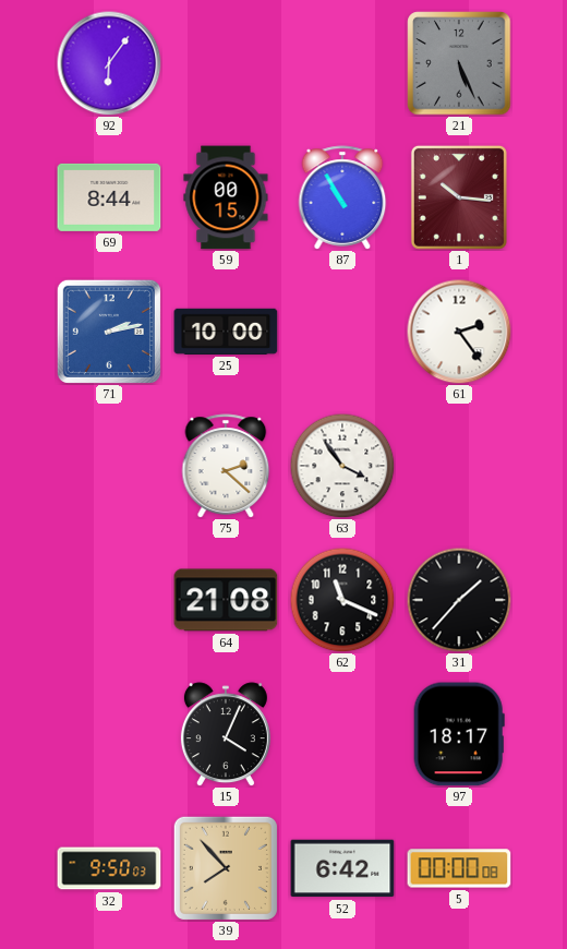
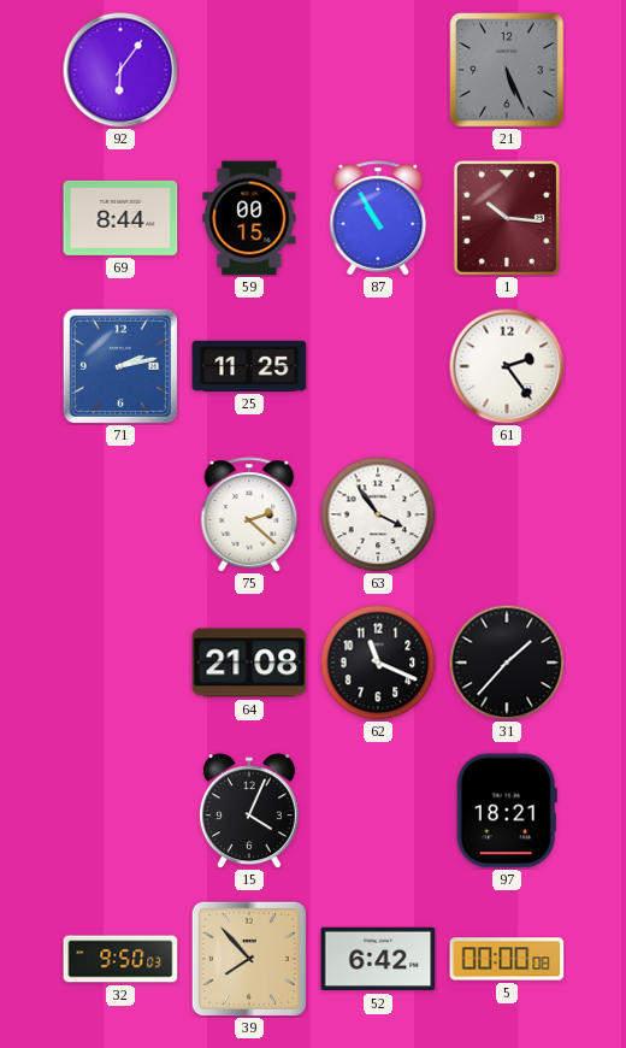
25: 10:00 -> 11:25
97: 18:17 -> 18:21
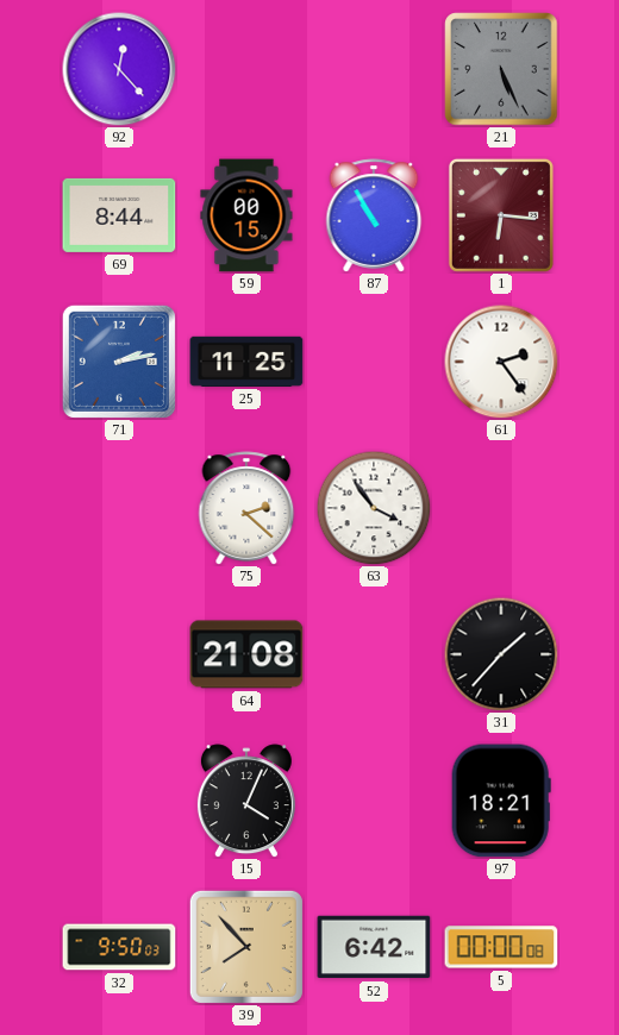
92: 6:06 -> 12:23
1: 10:16 -> 6:16
62: 11:19 -> none
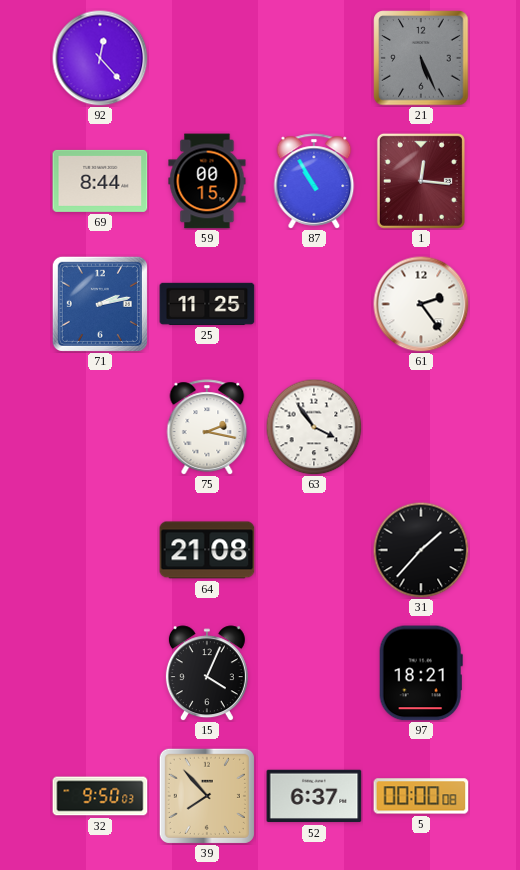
1: 6:16 -> 12:16
75: 2:22 -> 2:17
52: 6:42 -> 6:37
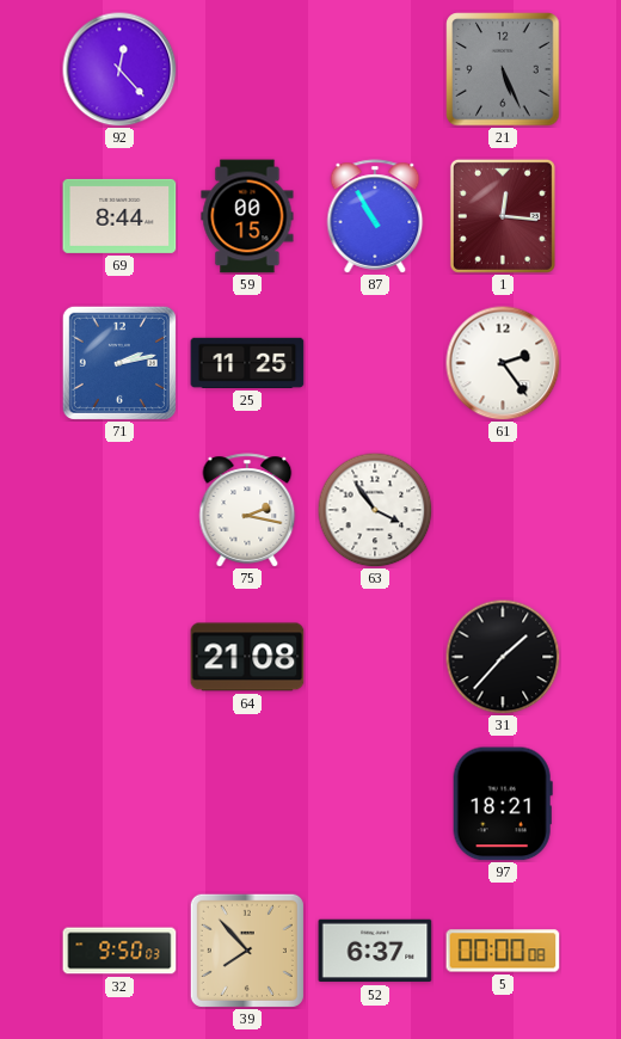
15: 4:04 -> none
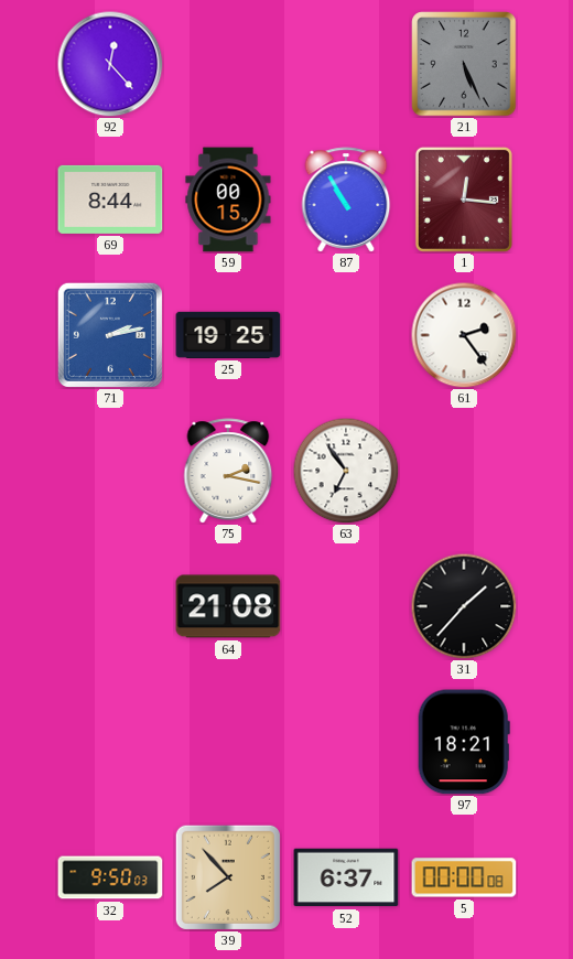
25: 11:25 -> 19:25
63: 3:54 -> 6:54
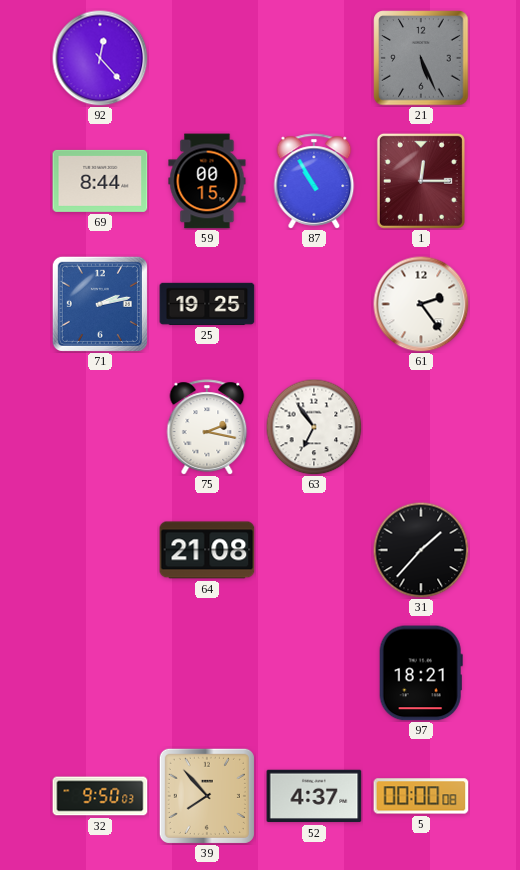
1: 12:16 -> 12:15
52: 6:37 -> 4:37
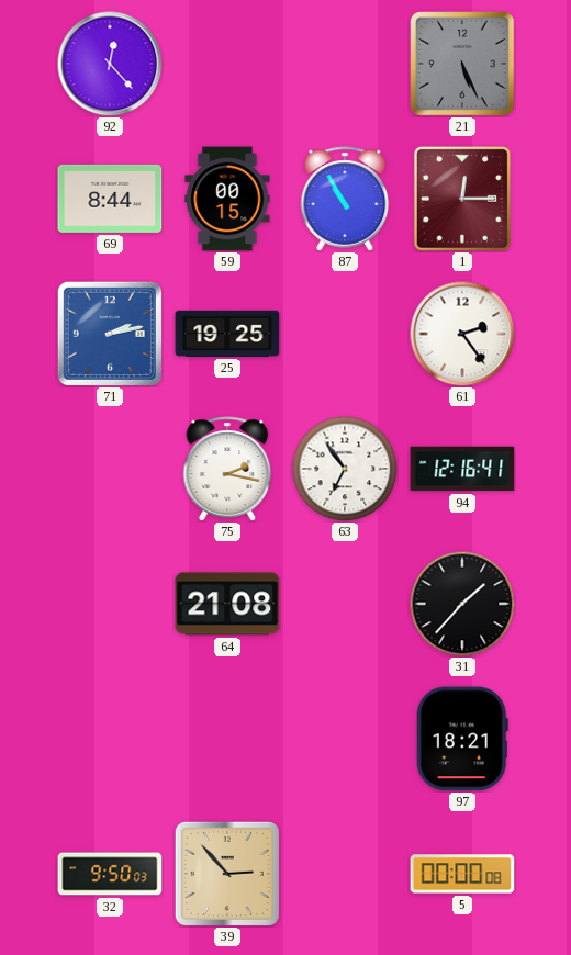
94: none -> 12:16
39: 7:53 -> 2:53
52: 4:37 -> none
